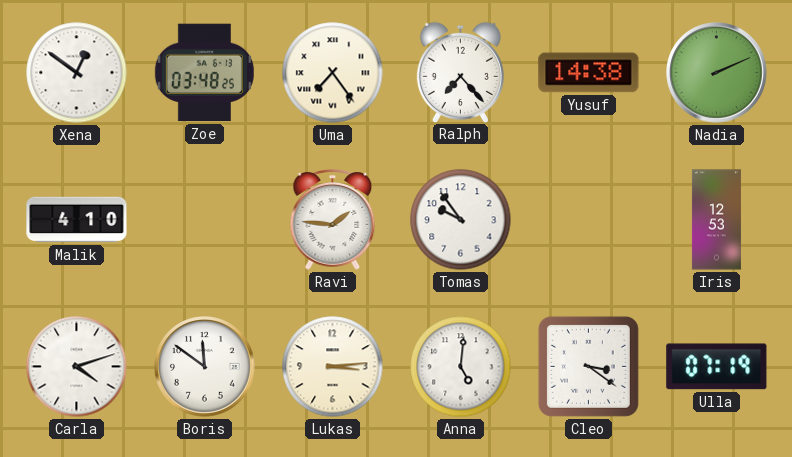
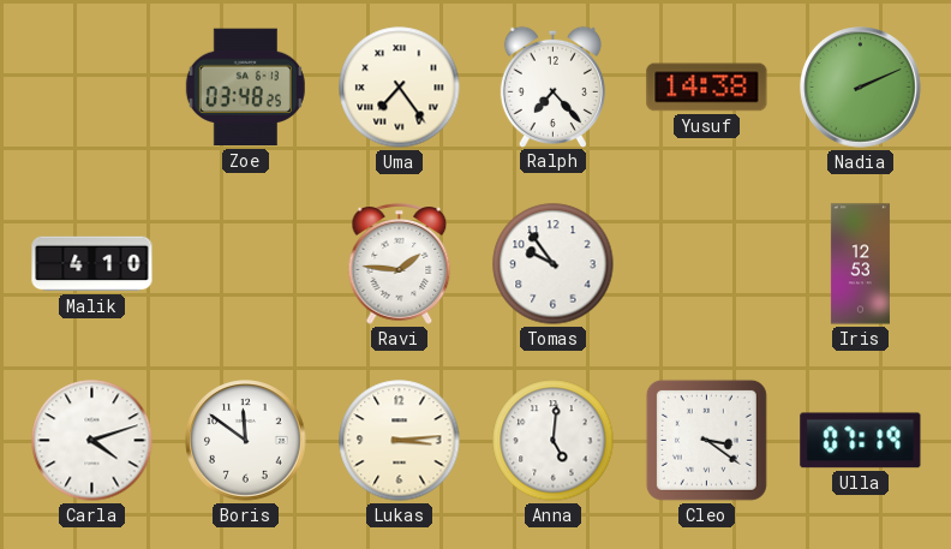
Xena: 12:51 -> none
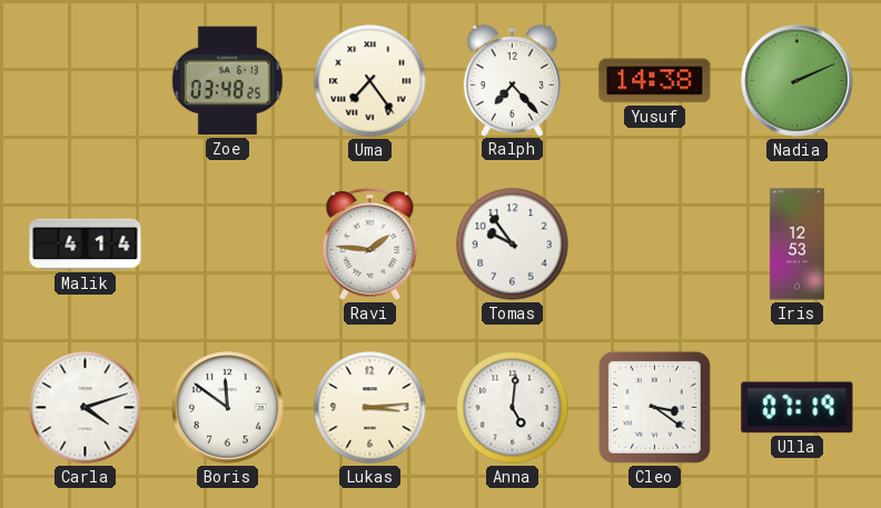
Malik: 4:10 -> 4:14
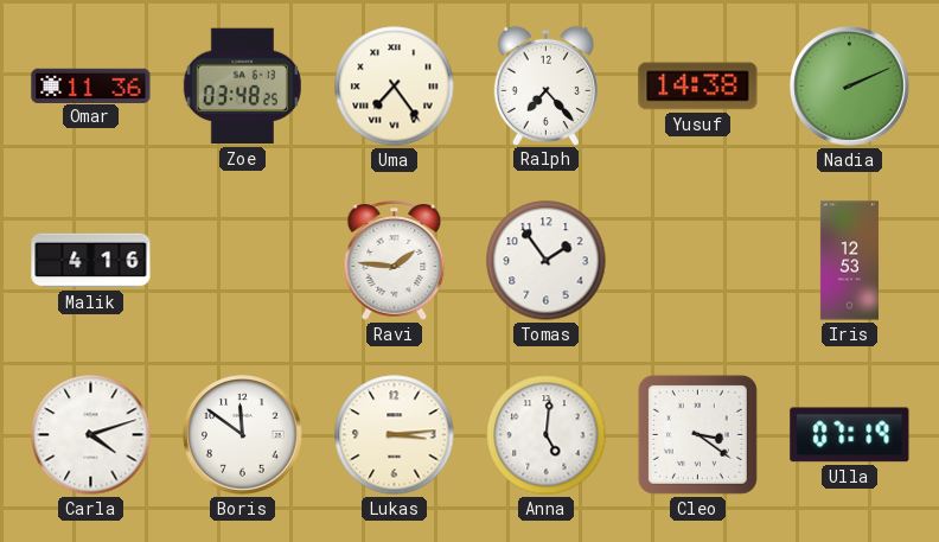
Omar: none -> 11:36
Malik: 4:14 -> 4:16
Tomas: 9:54 -> 1:54
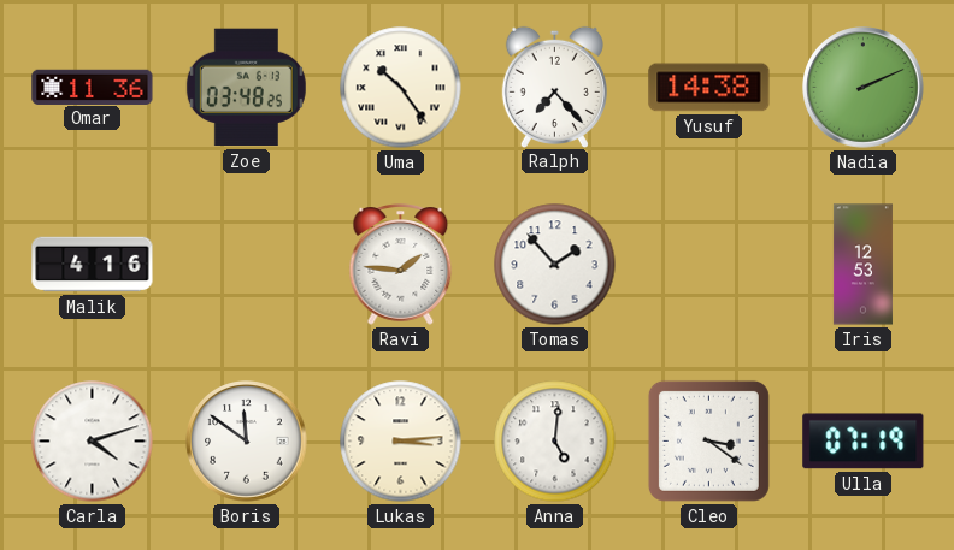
Uma: 7:24 -> 10:24
Tomas: 1:54 -> 1:53
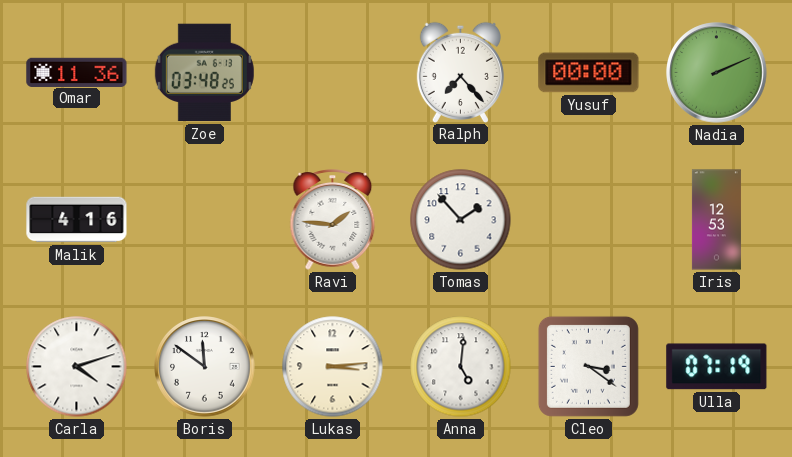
Uma: 10:24 -> none
Yusuf: 14:38 -> 00:00
